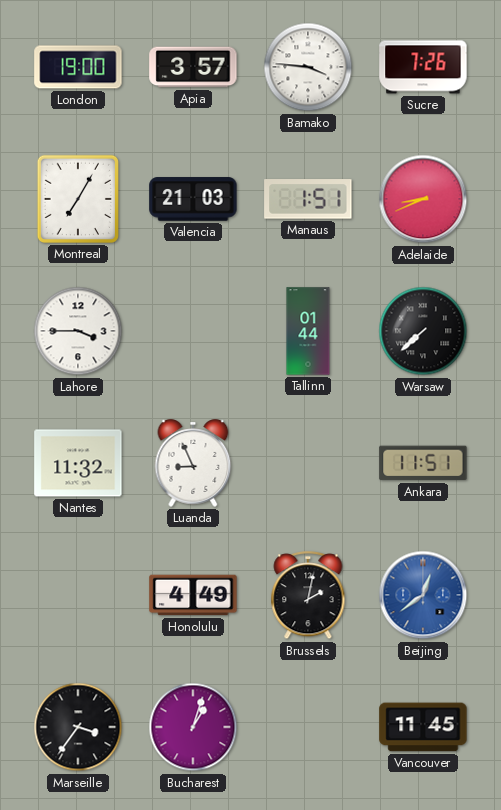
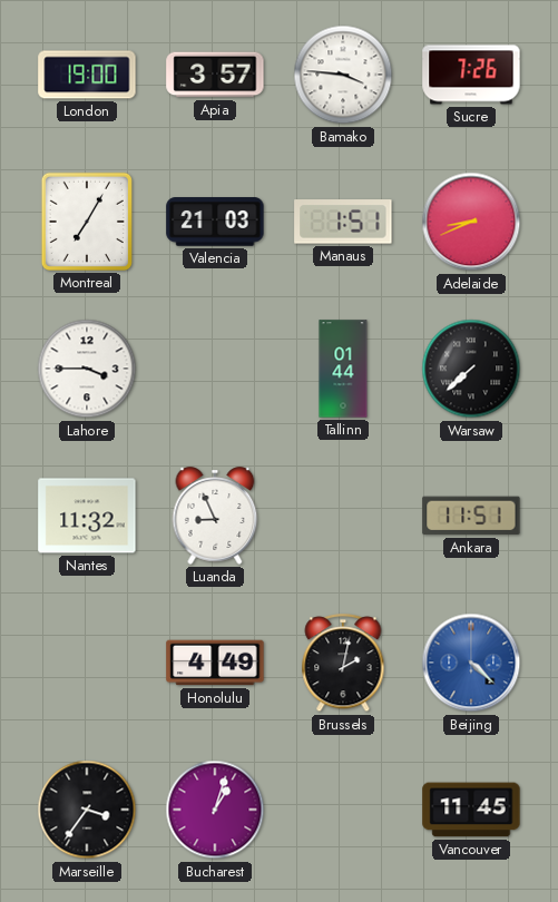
Beijing: 12:39 -> 4:22
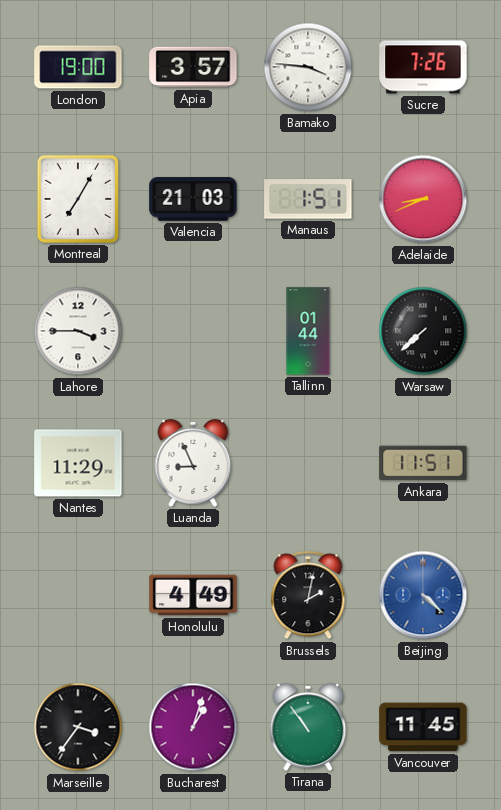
Nantes: 11:32 -> 11:29
Tirana: none -> 10:54
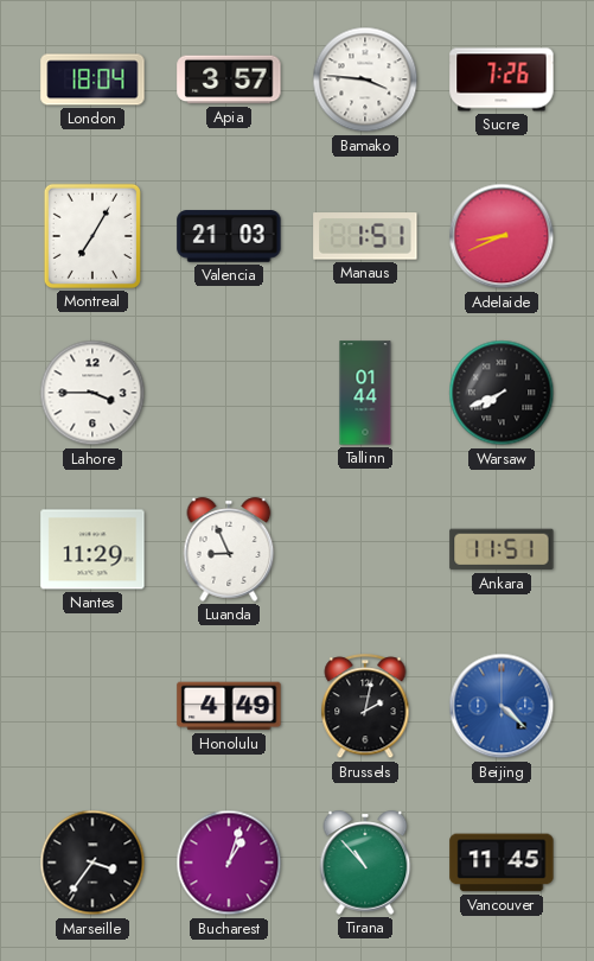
London: 19:00 -> 18:04
Warsaw: 7:38 -> 7:41
Tirana: 10:54 -> 10:53
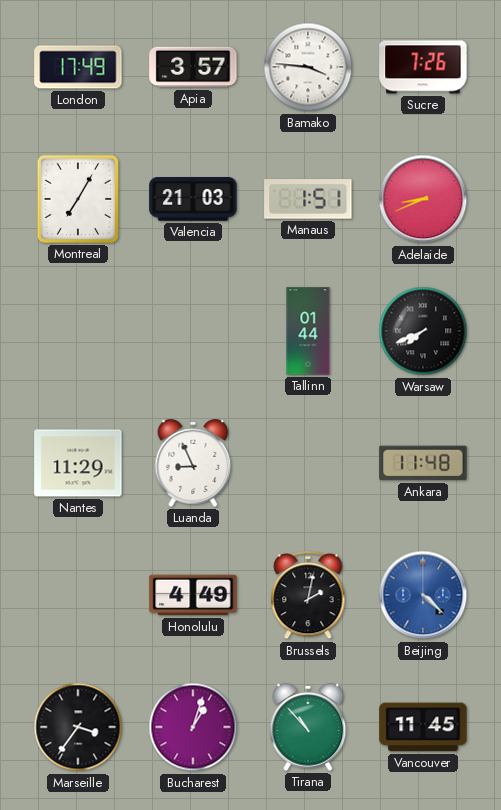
London: 18:04 -> 17:49
Lahore: 3:45 -> none
Ankara: 11:51 -> 11:48
